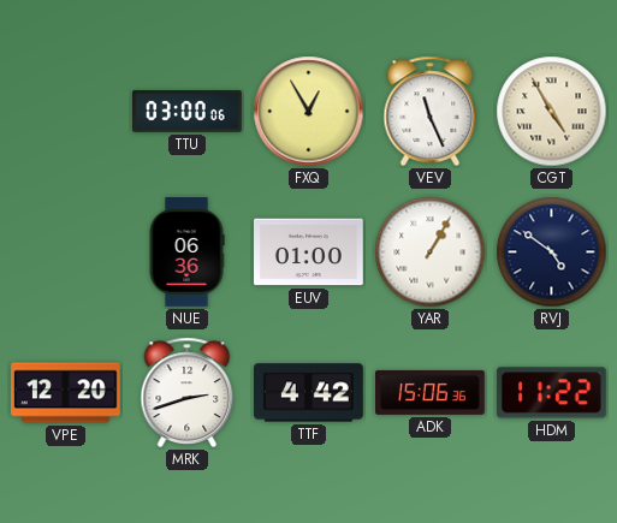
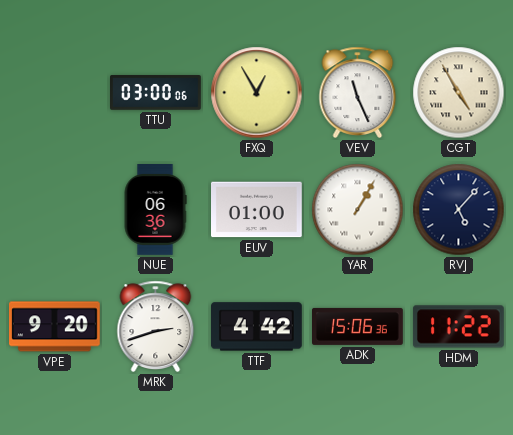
RVJ: 4:51 -> 5:07
VPE: 12:20 -> 9:20
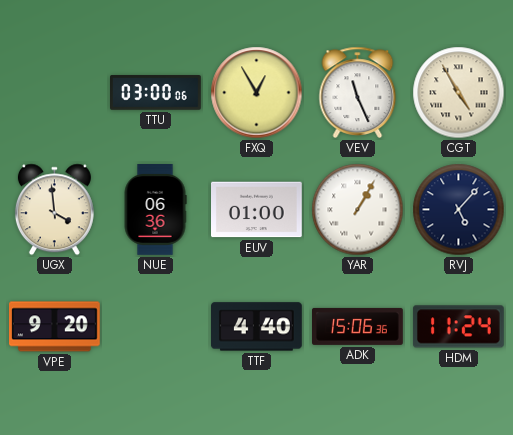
UGX: none -> 3:59
MRK: 2:42 -> none
TTF: 4:42 -> 4:40
HDM: 11:22 -> 11:24
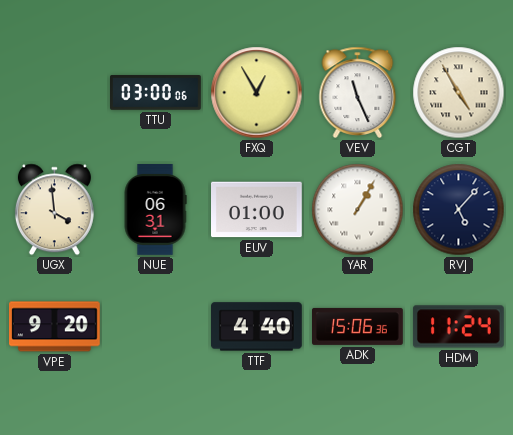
NUE: 06:36 -> 06:31
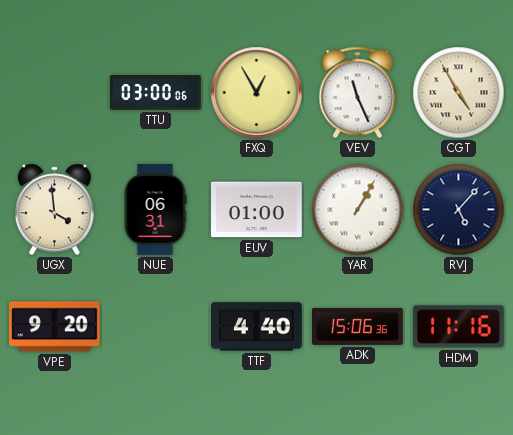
HDM: 11:24 -> 11:16
